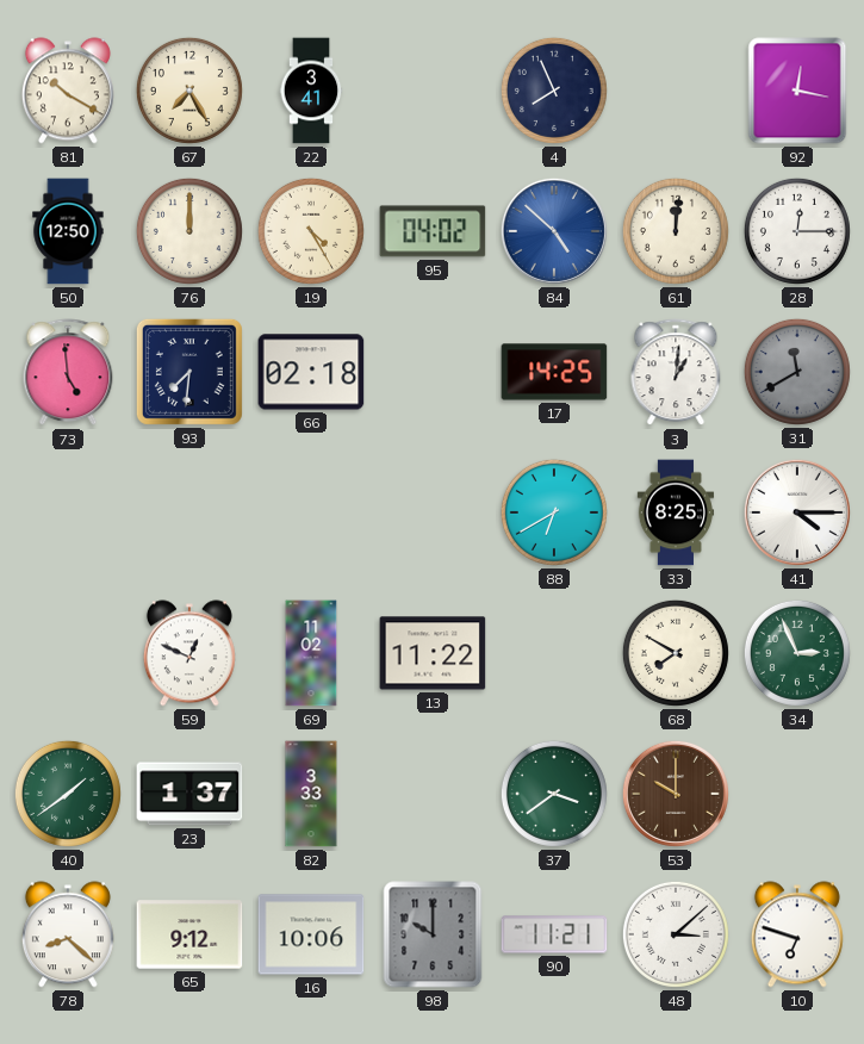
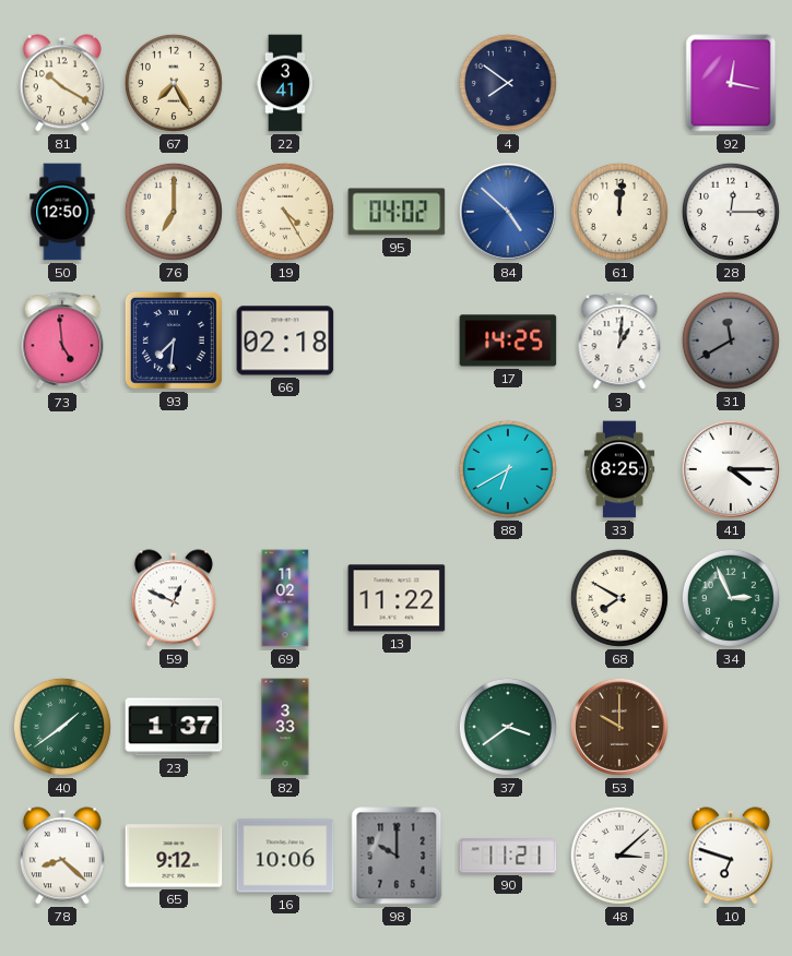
4: 7:56 -> 7:51
76: 12:00 -> 7:00
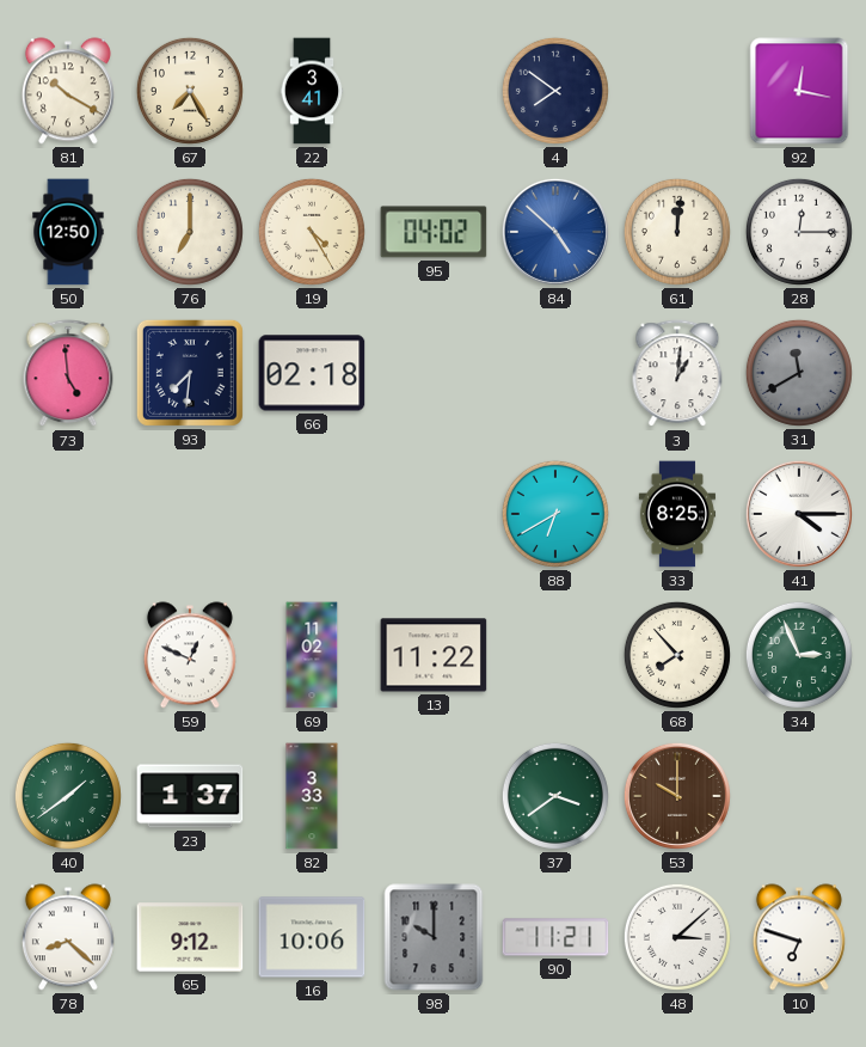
17: 14:25 -> none
68: 7:50 -> 7:53
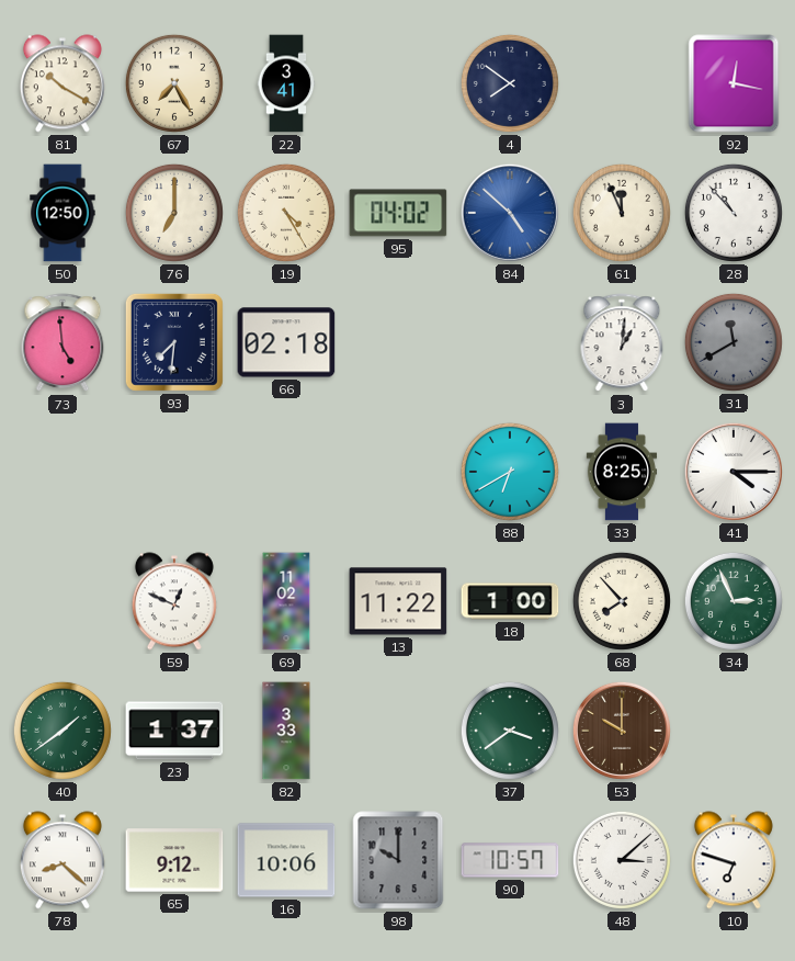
61: 12:01 -> 11:56
28: 12:15 -> 10:53
18: none -> 1:00
90: 11:21 -> 10:57
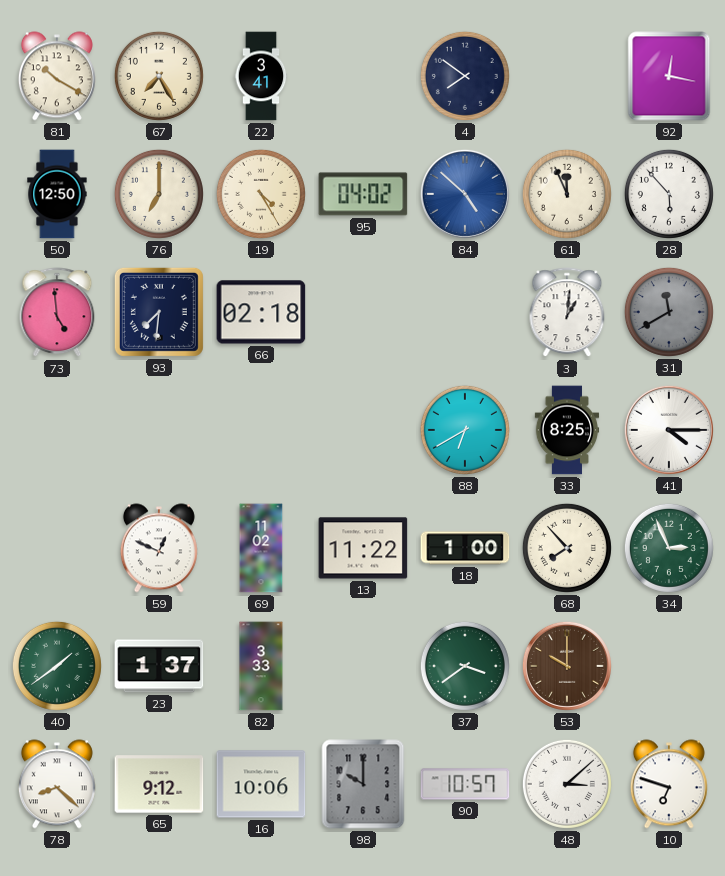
28: 10:53 -> 5:53
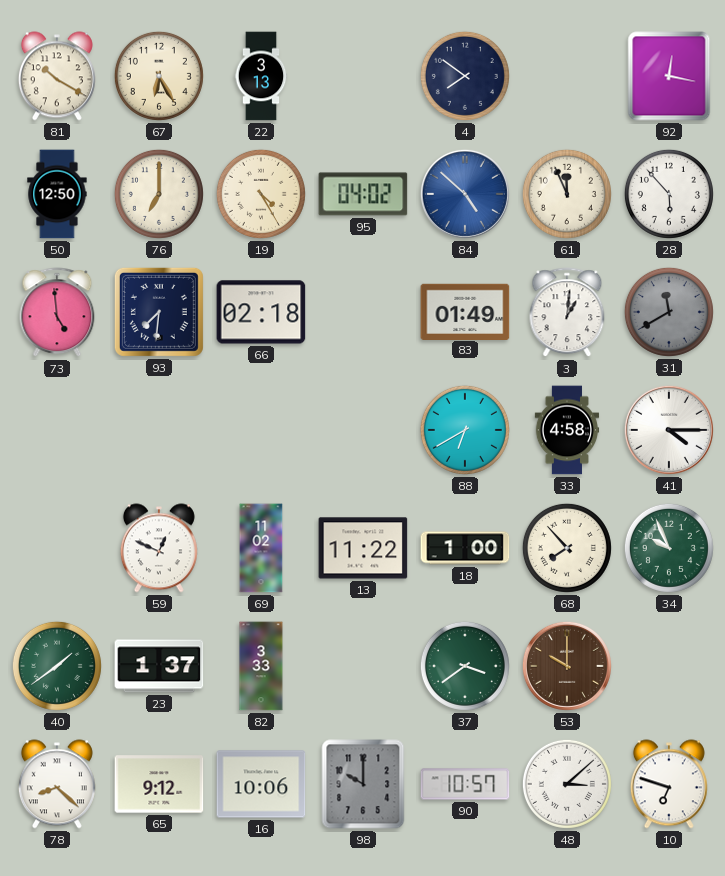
67: 7:25 -> 6:25
22: 3:41 -> 3:13
83: none -> 01:49
33: 8:25 -> 4:58
34: 2:56 -> 9:56
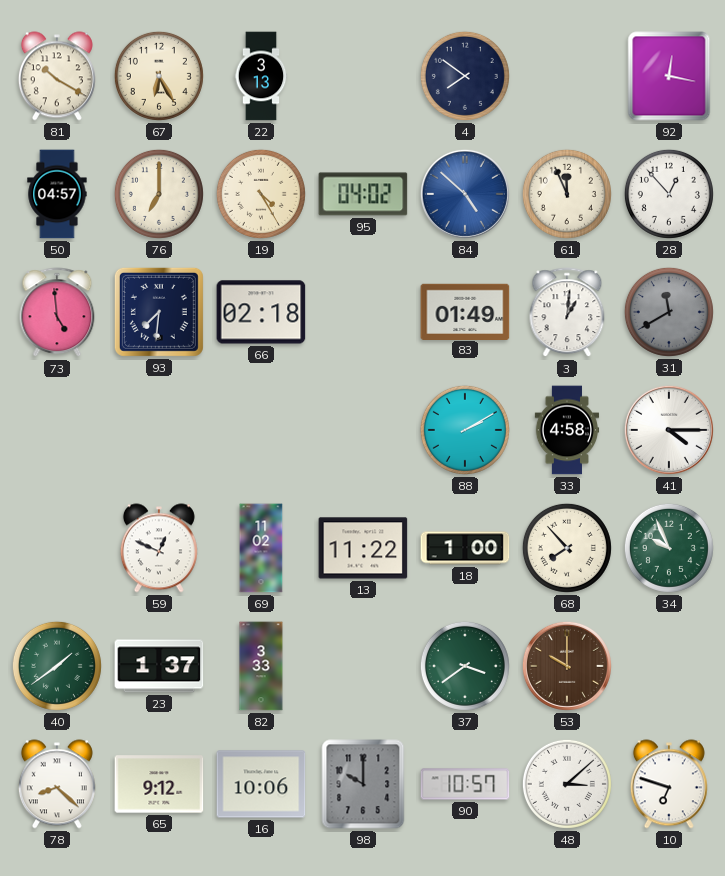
50: 12:50 -> 04:57
28: 5:53 -> 12:53
88: 6:40 -> 2:10
